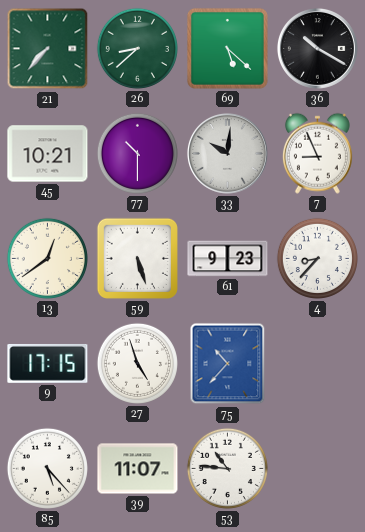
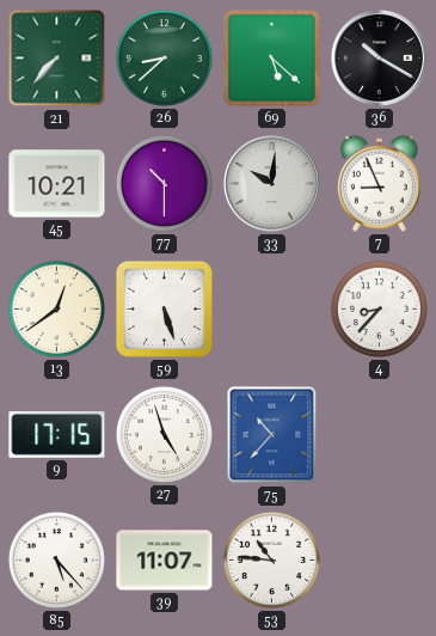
61: 9:23 -> none
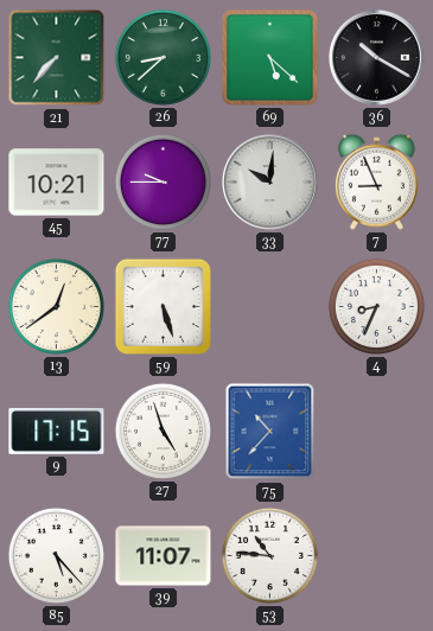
77: 10:30 -> 9:45
4: 8:37 -> 8:34
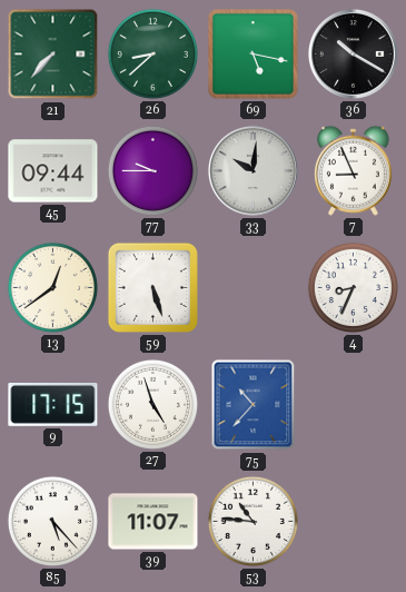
69: 5:22 -> 5:17
45: 10:21 -> 09:44
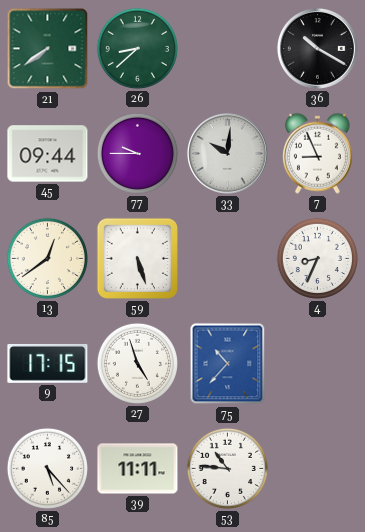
21: 7:37 -> 7:39
69: 5:17 -> none
39: 11:07 -> 11:11
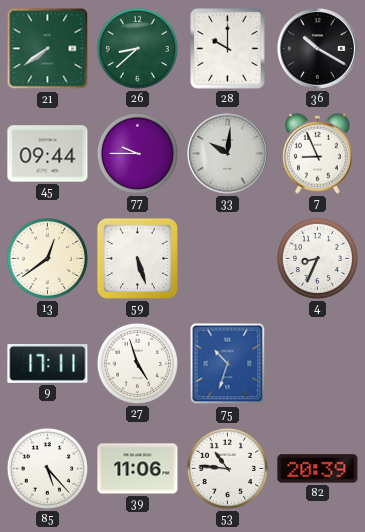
28: none -> 10:00
9: 17:15 -> 17:11
75: 10:37 -> 10:33
39: 11:11 -> 11:06
82: none -> 20:39
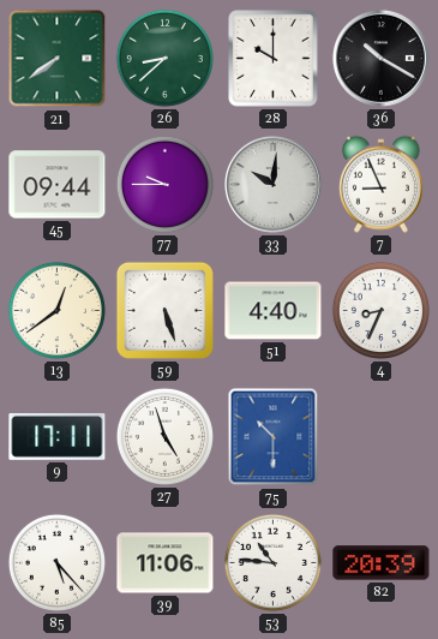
51: none -> 4:40
75: 10:33 -> 10:30
